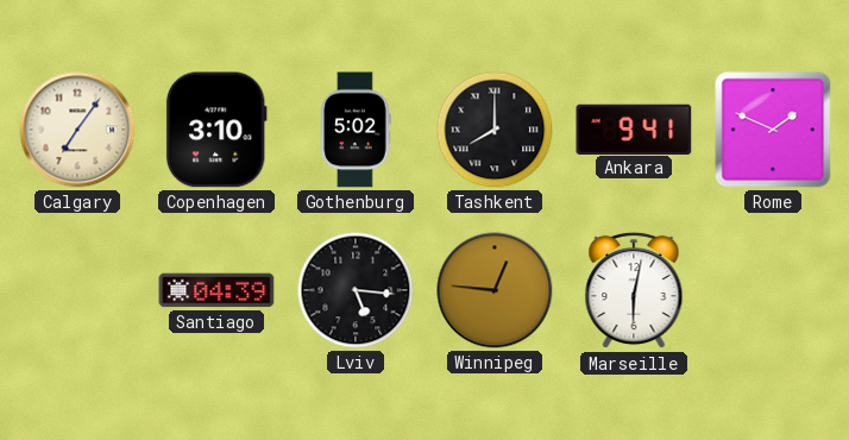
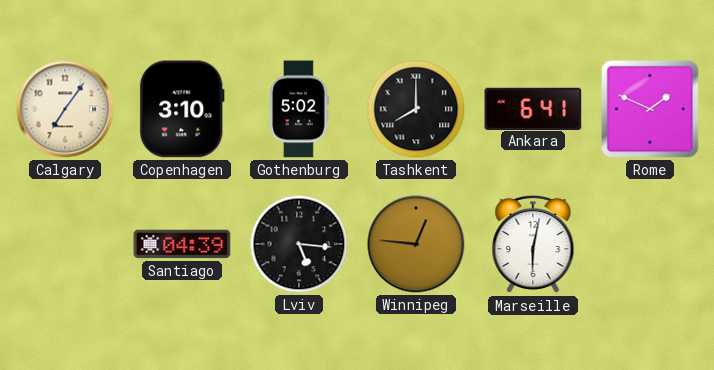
Ankara: 9:41 -> 6:41
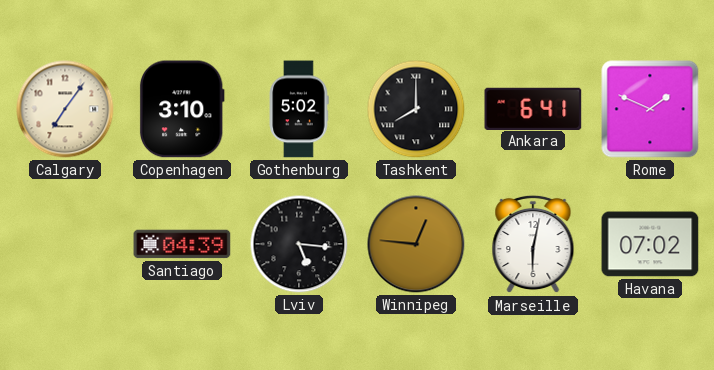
Havana: none -> 07:02
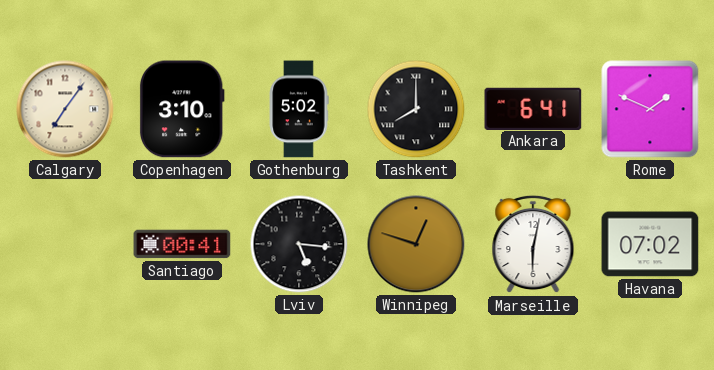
Santiago: 04:39 -> 00:41
Winnipeg: 12:46 -> 12:48
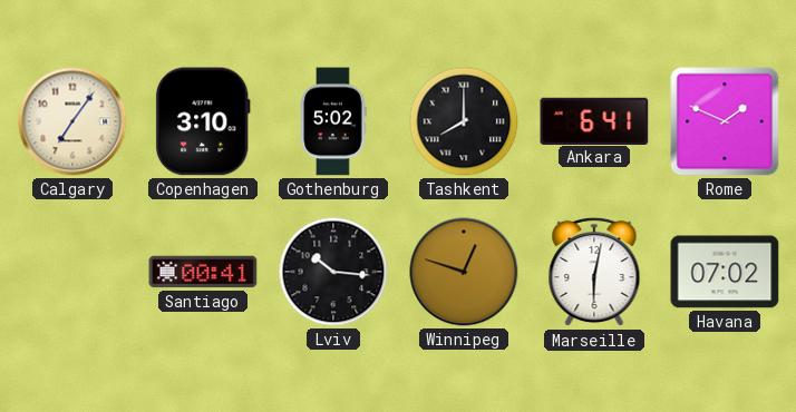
Lviv: 5:16 -> 10:16
